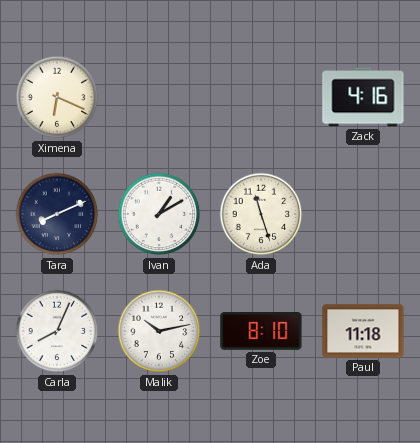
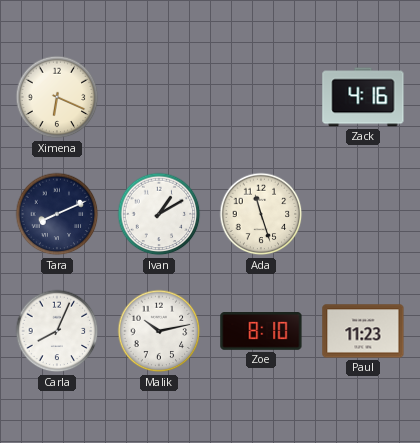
Paul: 11:18 -> 11:23
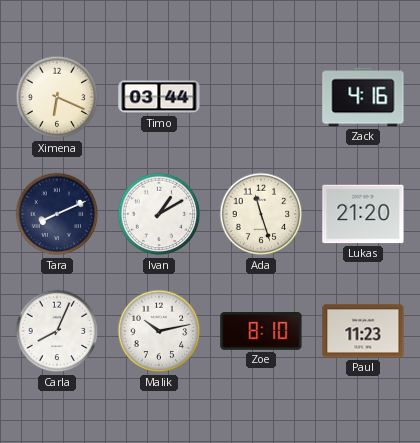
Timo: none -> 03:44
Lukas: none -> 21:20
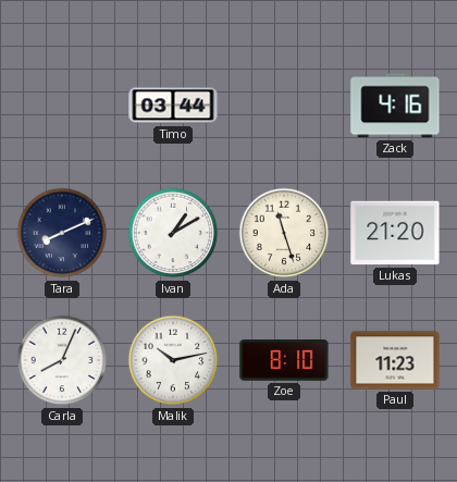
Ximena: 6:19 -> none
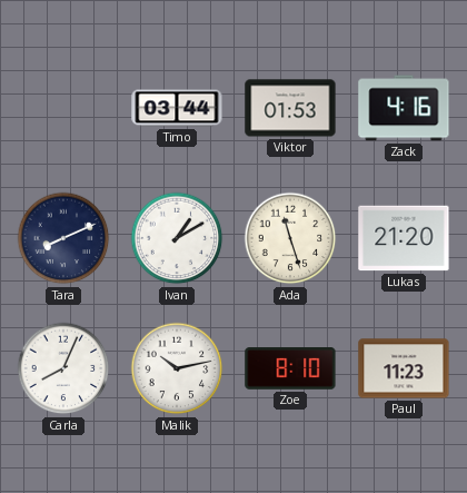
Viktor: none -> 01:53
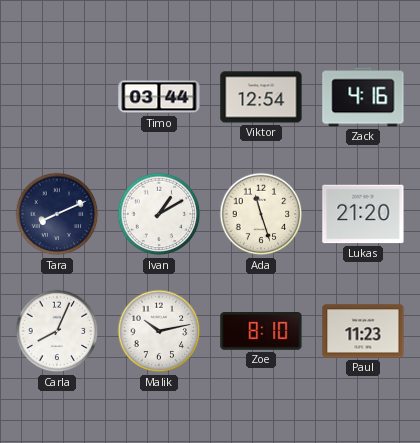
Viktor: 01:53 -> 12:54
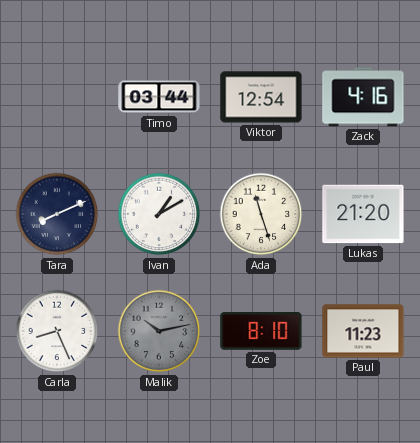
Carla: 8:04 -> 8:26
Malik dial: white -> grey
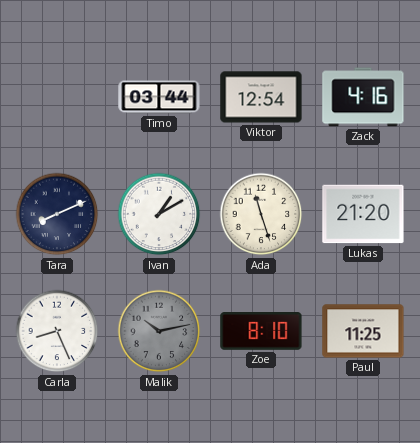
Paul: 11:23 -> 11:25
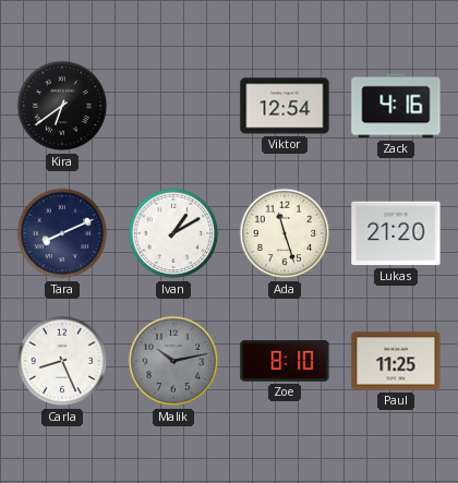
Kira: none -> 6:39
Timo: 03:44 -> none
